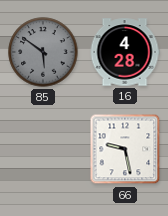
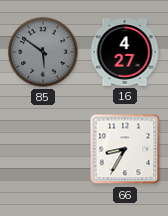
16: 4:28 -> 4:27
66: 9:28 -> 8:35
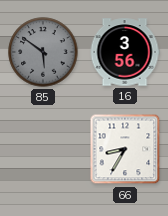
16: 4:27 -> 3:56
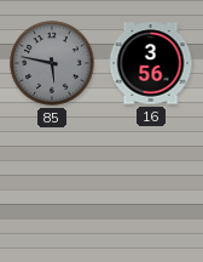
85: 5:51 -> 5:47
66: 8:35 -> none
